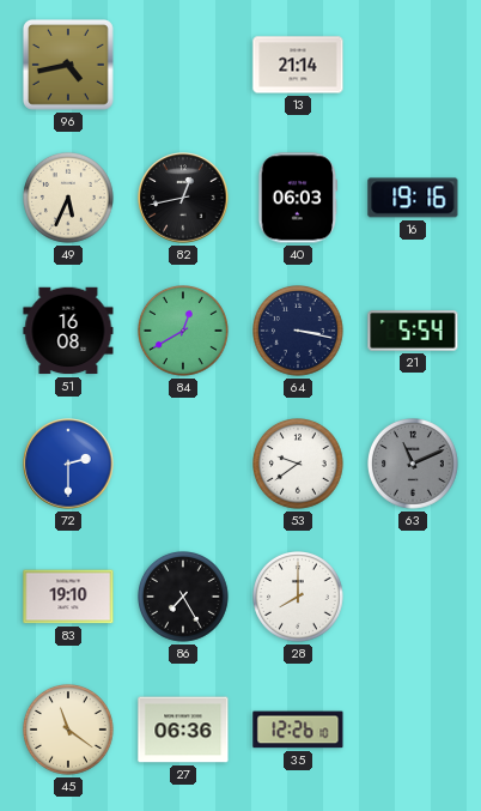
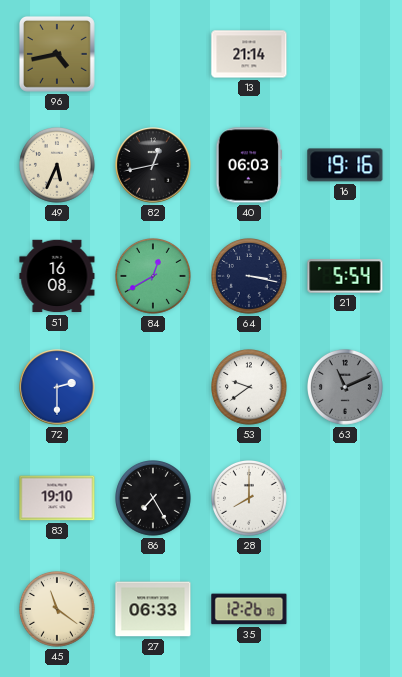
27: 06:36 -> 06:33
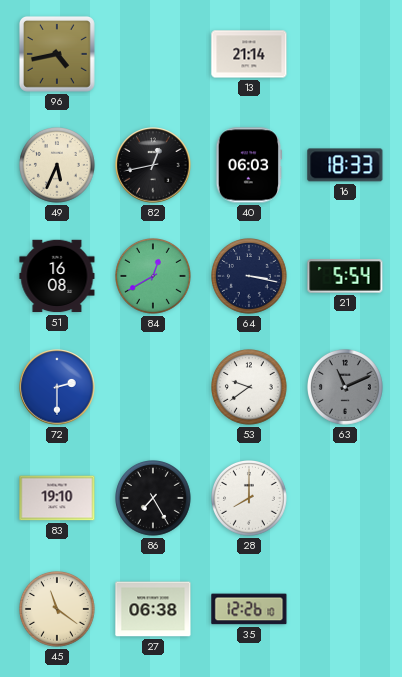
16: 19:16 -> 18:33
27: 06:33 -> 06:38
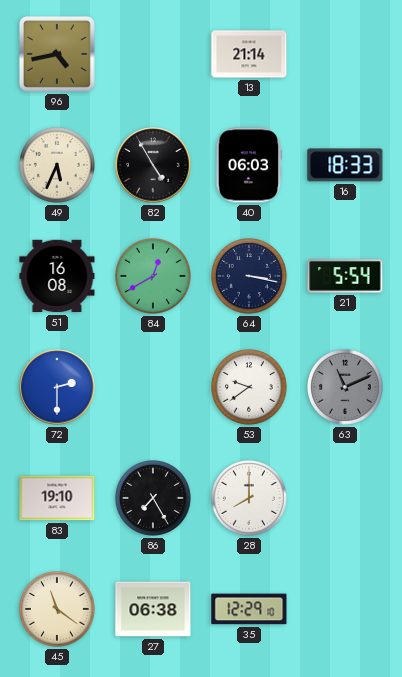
82: 12:43 -> 4:55
35: 12:26 -> 12:29
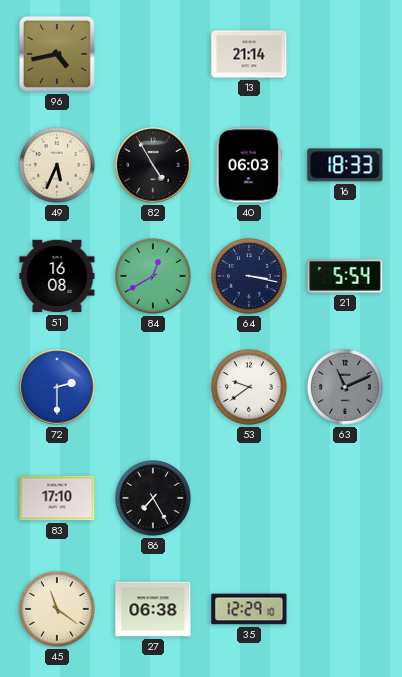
83: 19:10 -> 17:10
28: 8:00 -> none
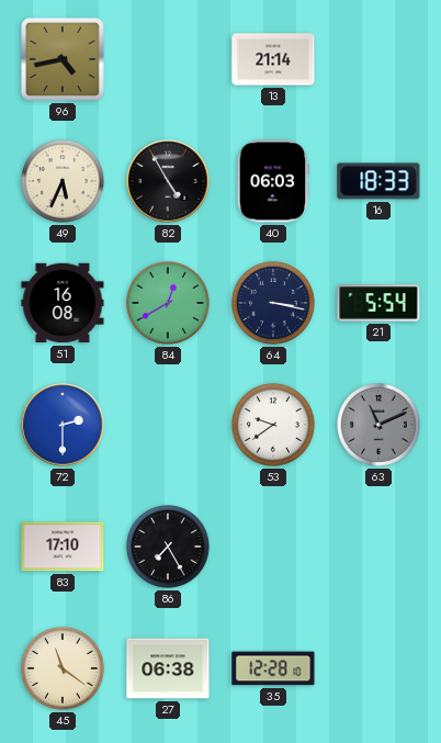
35: 12:29 -> 12:28
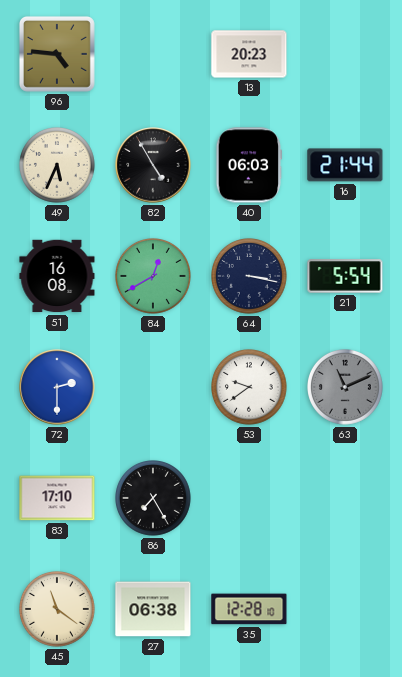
96: 4:43 -> 4:46
13: 21:14 -> 20:23
16: 18:33 -> 21:44
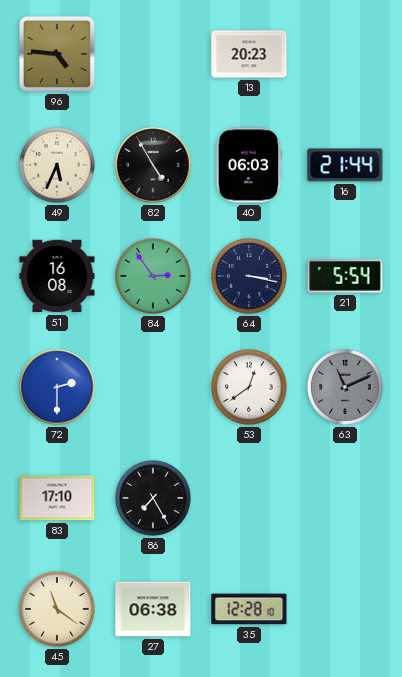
84: 12:40 -> 2:54
53: 9:39 -> 12:39
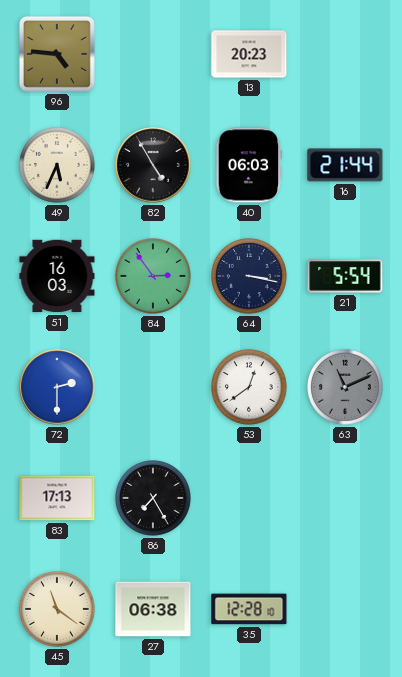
51: 16:08 -> 16:03
83: 17:10 -> 17:13
